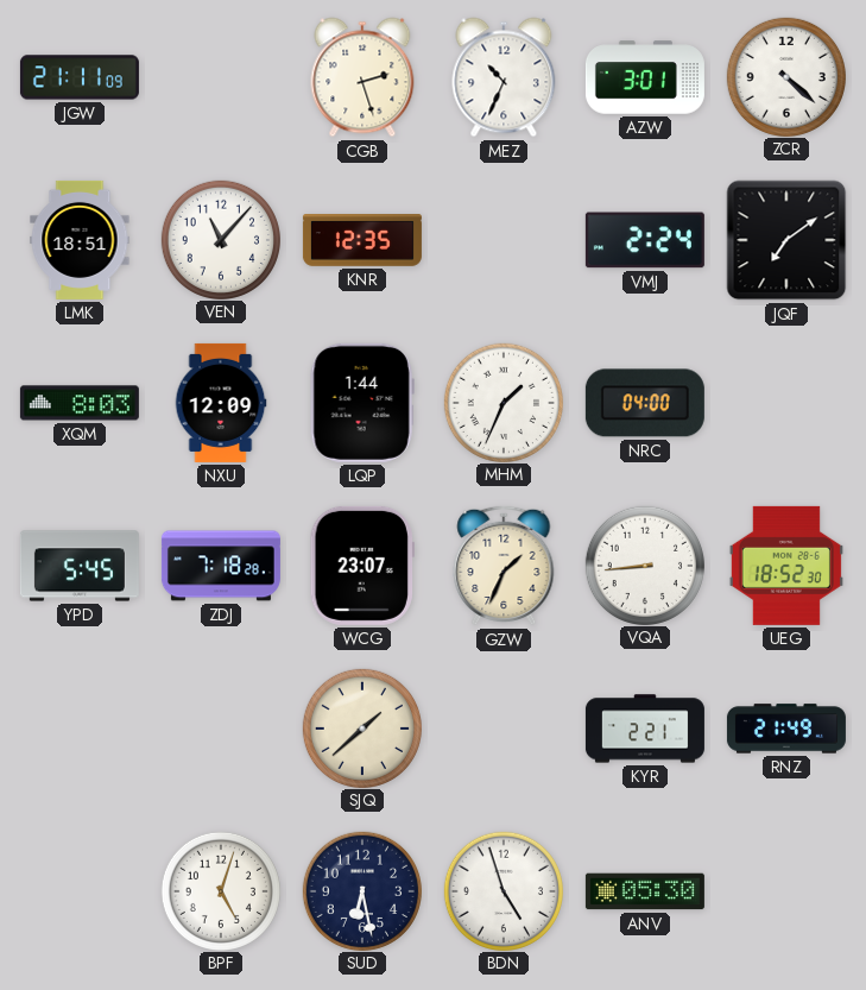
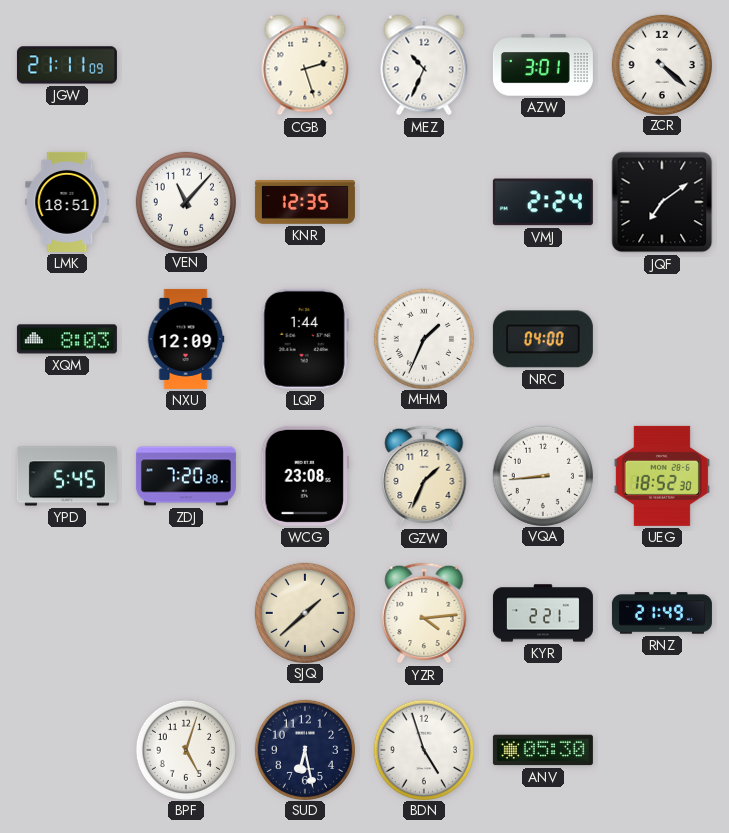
ZDJ: 7:18 -> 7:20
WCG: 23:07 -> 23:08
YZR: none -> 4:14
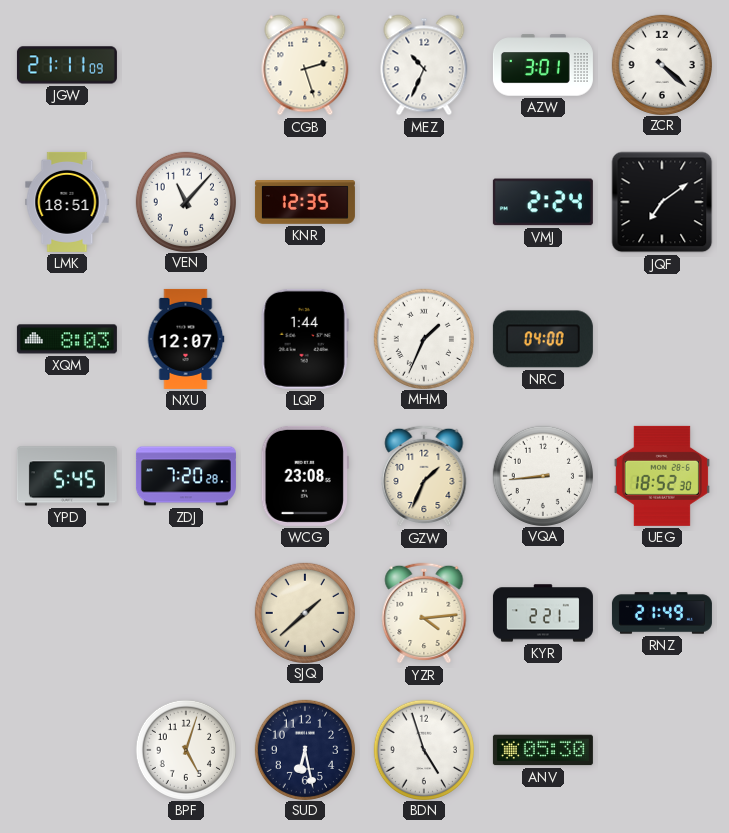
NXU: 12:09 -> 12:07
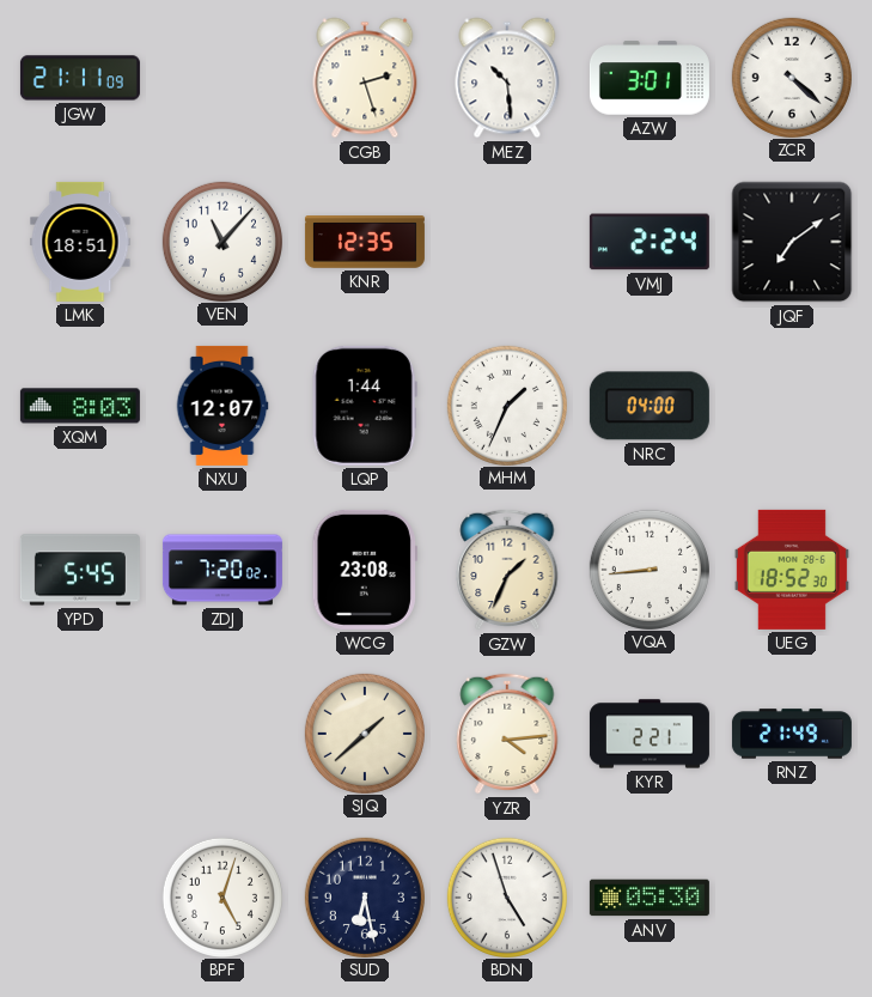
MEZ: 10:34 -> 10:29
ZDJ: 7:20:28 -> 7:20:02
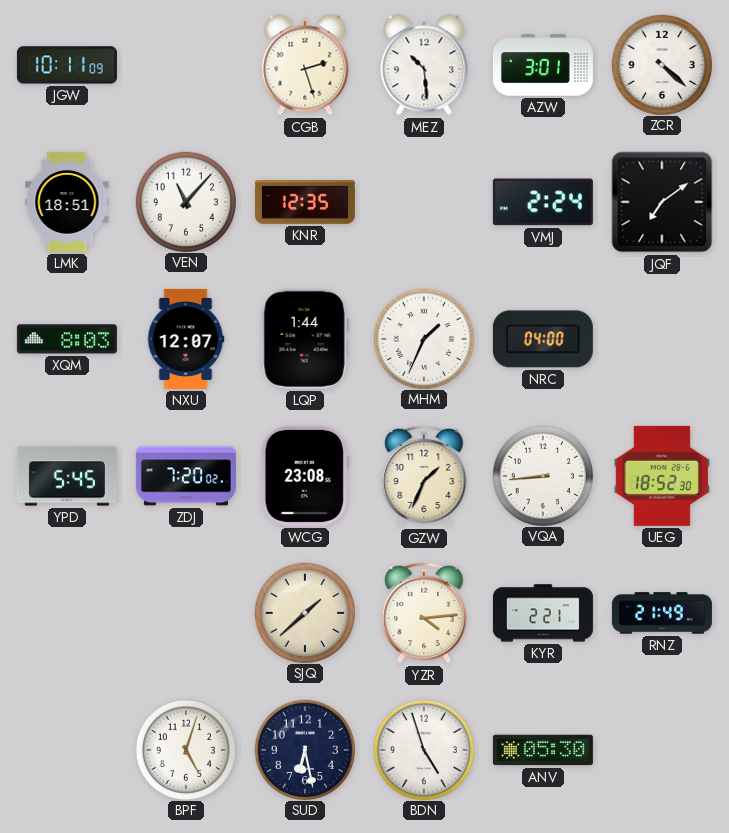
JGW: 21:11 -> 10:11
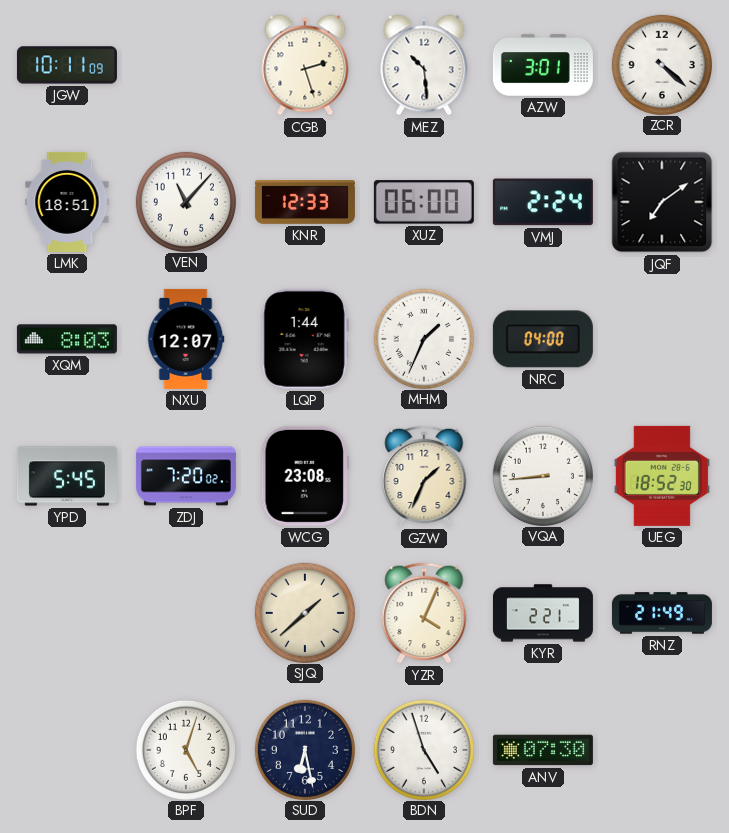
KNR: 12:35 -> 12:33
XUZ: none -> 06:00
YZR: 4:14 -> 4:04
ANV: 05:30 -> 07:30
